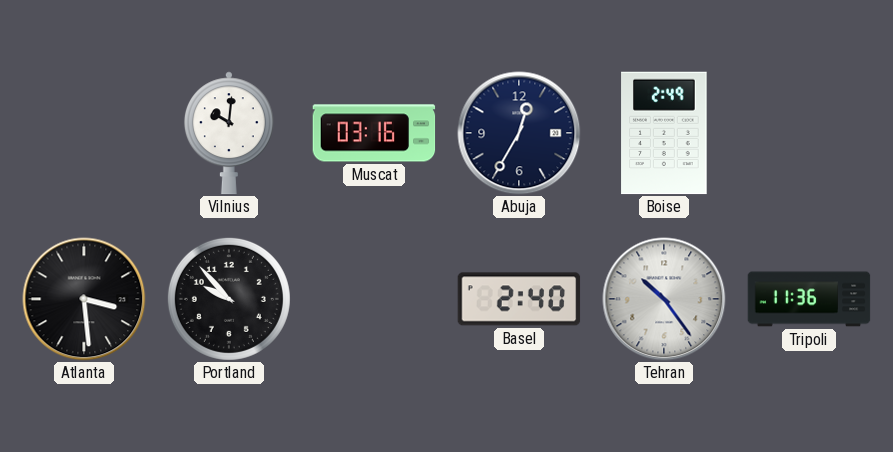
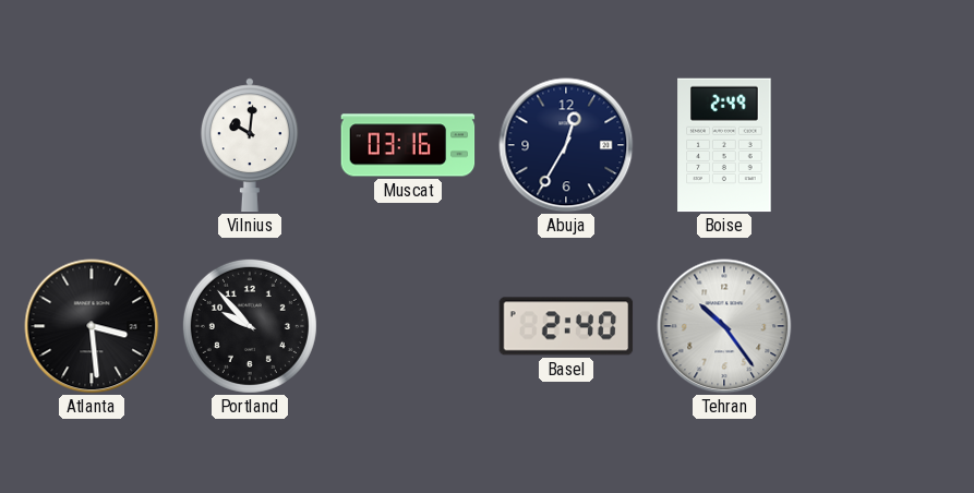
Tripoli: 11:36 -> none
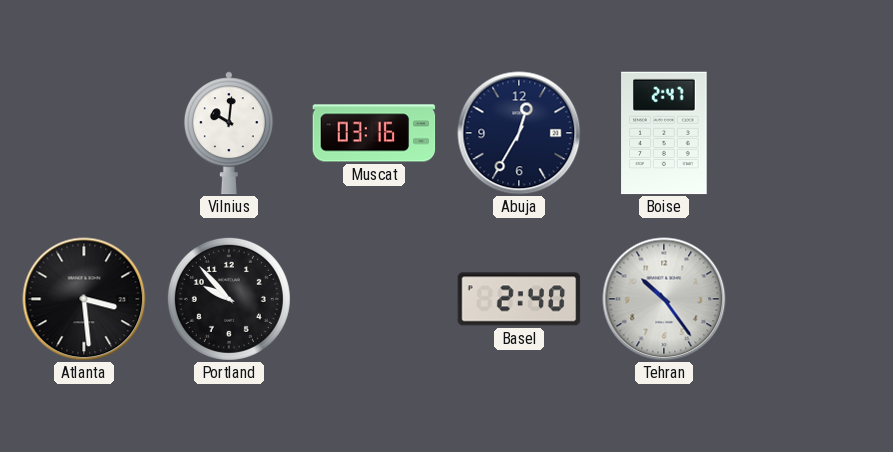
Boise: 2:49 -> 2:47
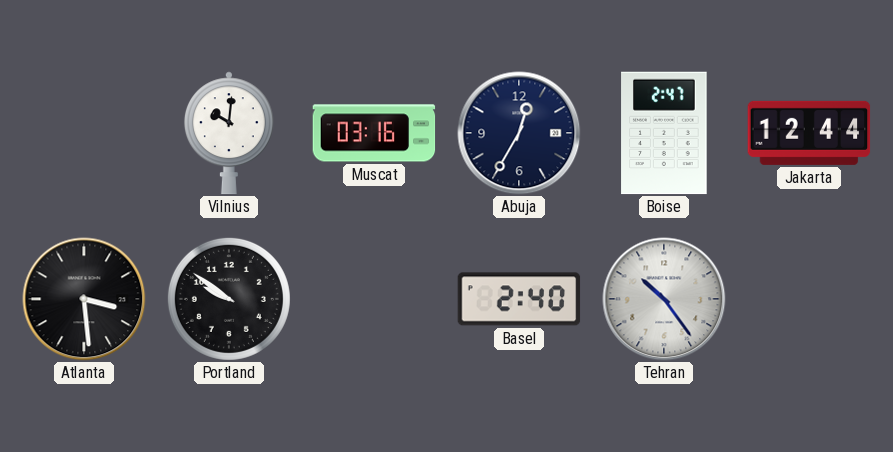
Jakarta: none -> 12:44
Portland: 9:53 -> 9:51
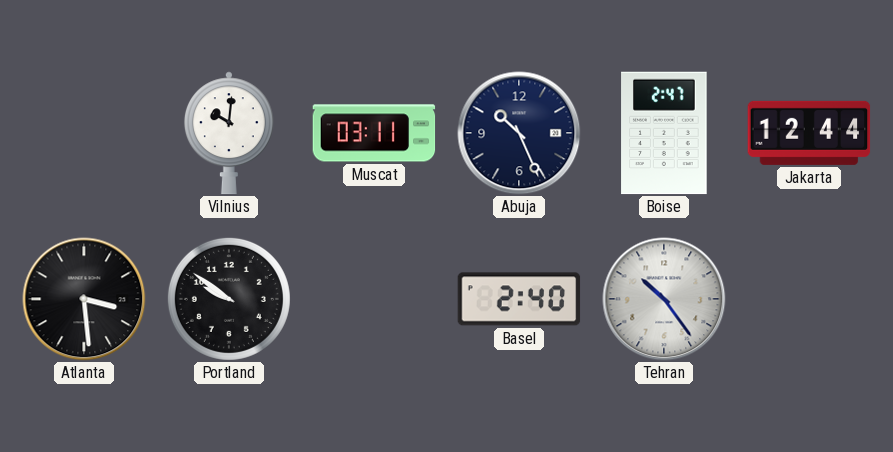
Muscat: 03:16 -> 03:11
Abuja: 12:35 -> 10:26
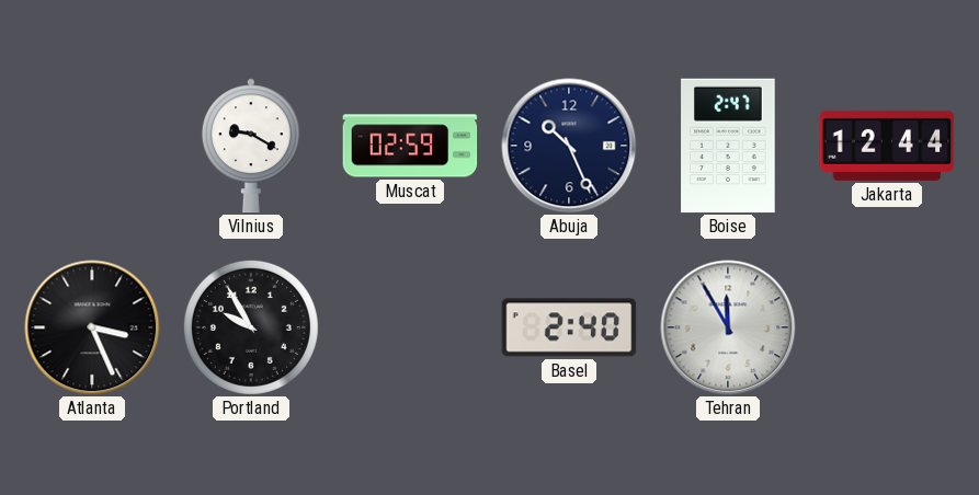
Vilnius: 10:01 -> 9:20
Muscat: 03:11 -> 02:59
Atlanta: 3:29 -> 3:26
Portland: 9:51 -> 9:55
Tehran: 10:24 -> 11:55
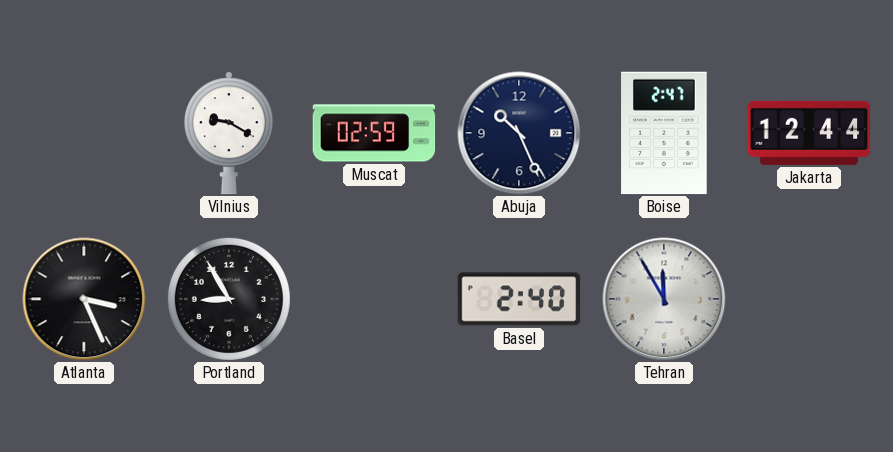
Portland: 9:55 -> 8:55
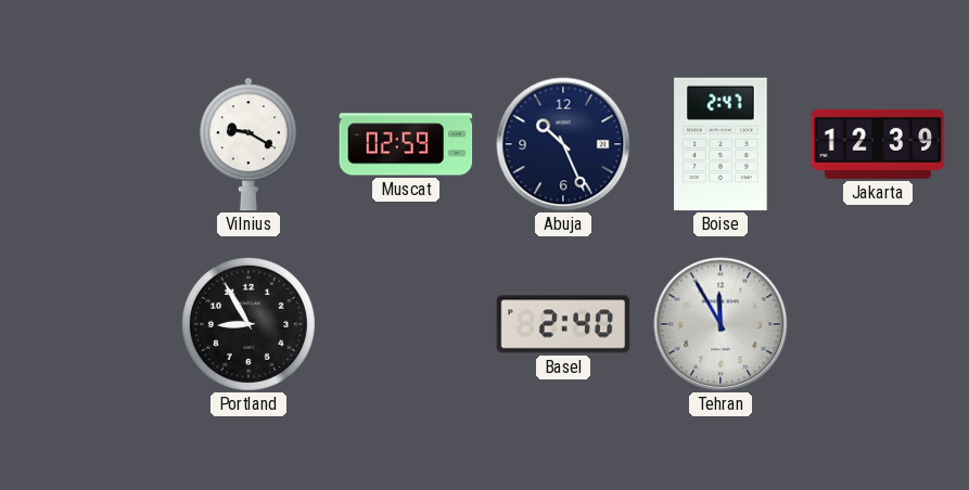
Jakarta: 12:44 -> 12:39
Atlanta: 3:26 -> none
